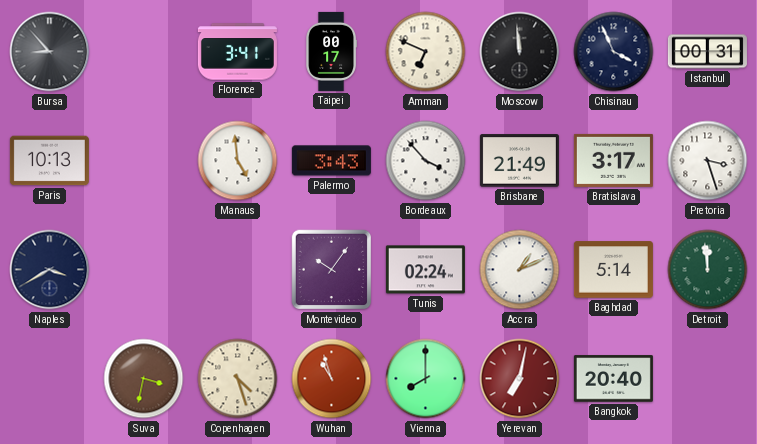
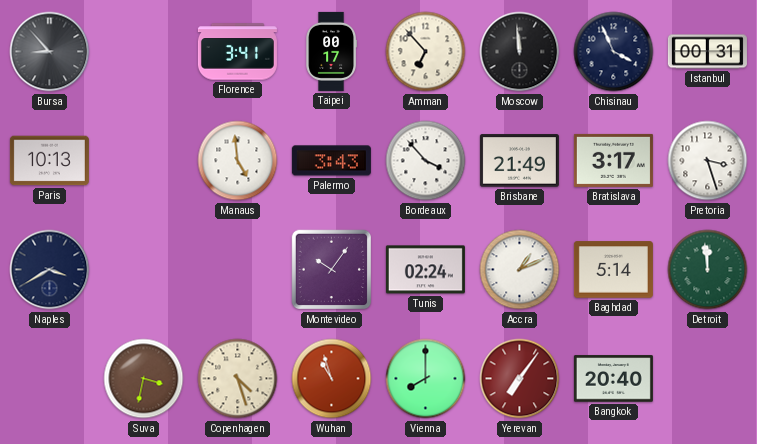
Amman: 6:49 -> 6:53
Yerevan: 7:02 -> 7:06
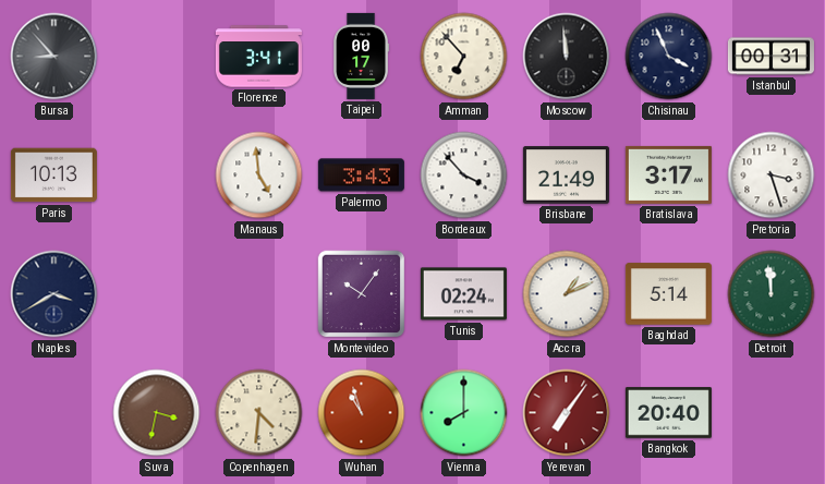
Copenhagen: 4:27 -> 4:31
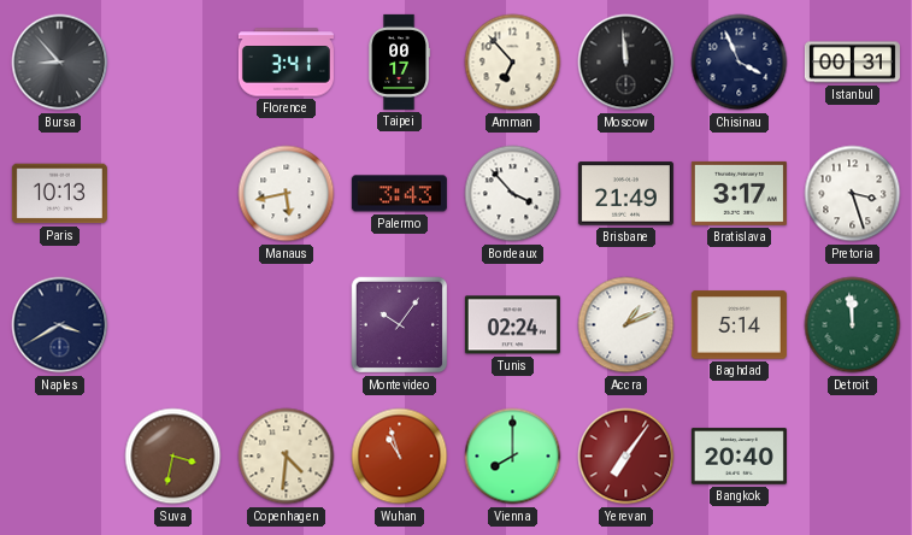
Manaus: 4:59 -> 5:43
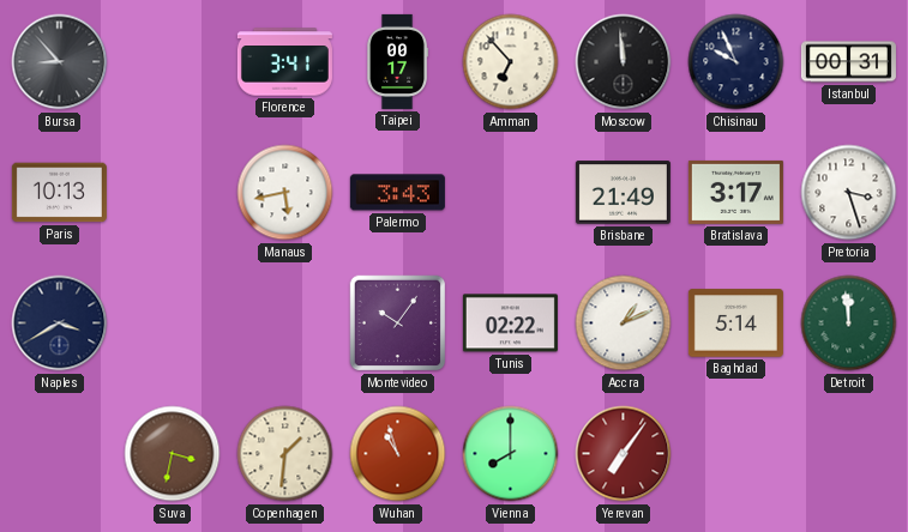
Chisinau: 3:56 -> 9:56
Bordeaux: 3:53 -> none
Tunis: 02:24 -> 02:22
Copenhagen: 4:31 -> 1:31
Bangkok: 20:40 -> none
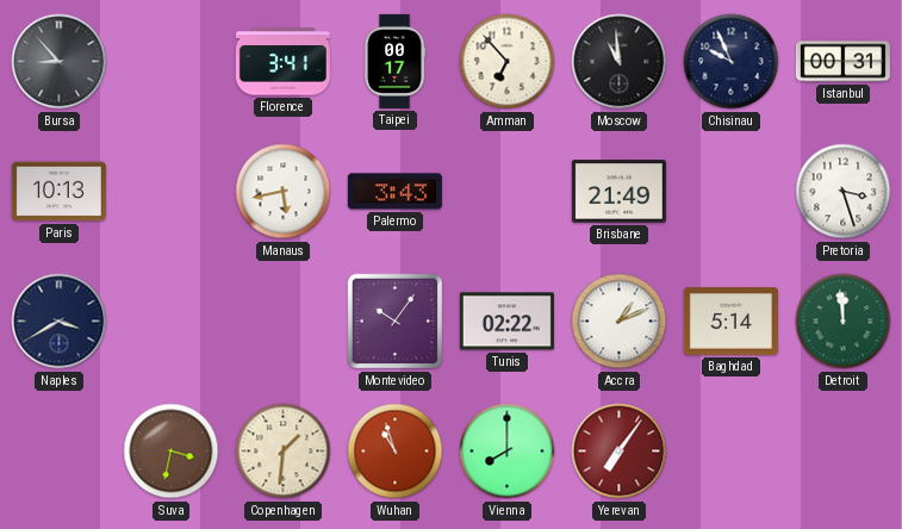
Moscow: 11:59 -> 10:59
Bratislava: 3:17 -> none
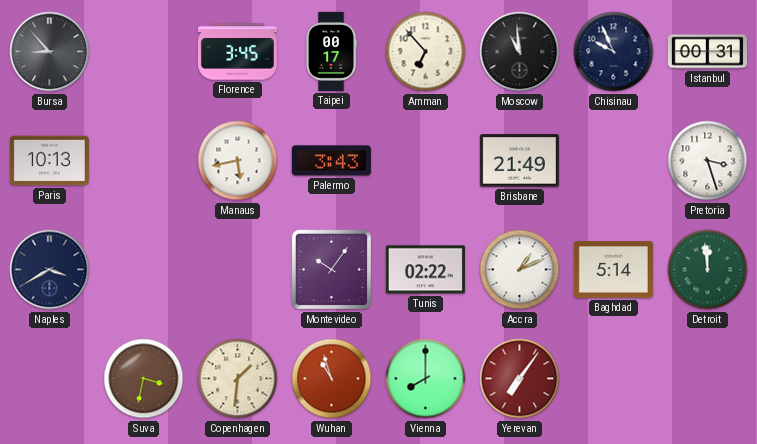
Florence: 3:41 -> 3:45
